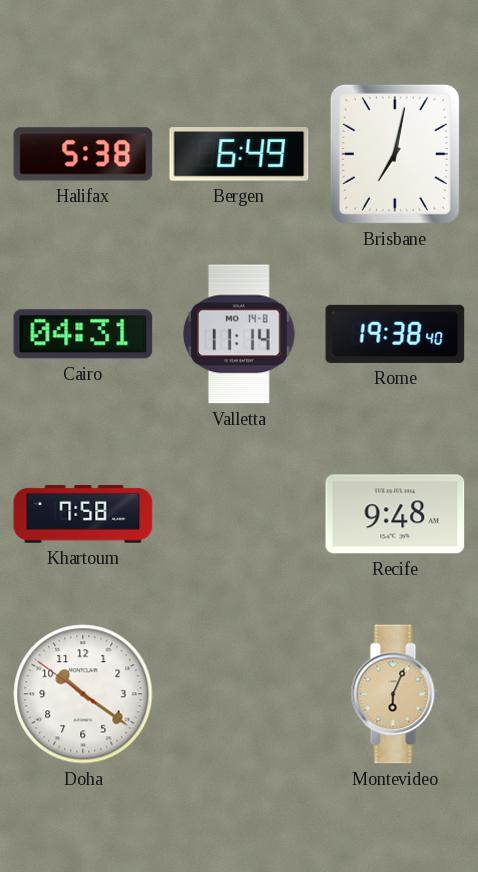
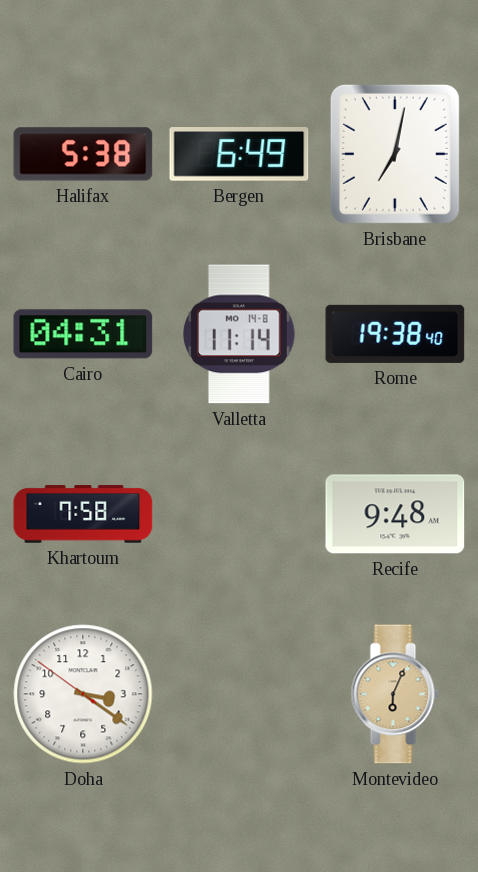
Doha: 10:20 -> 3:20
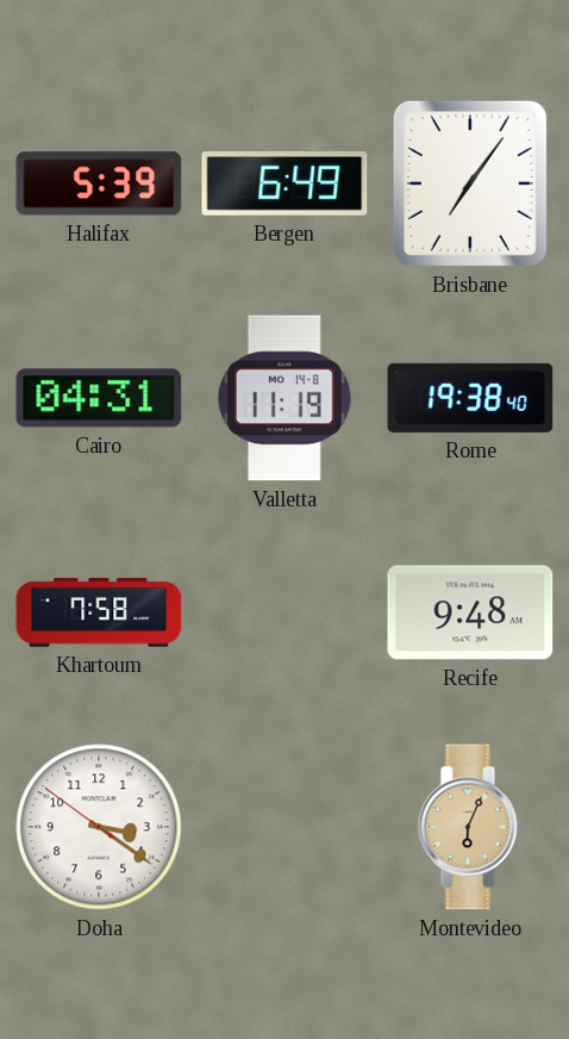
Halifax: 5:38 -> 5:39
Brisbane: 7:02 -> 7:06
Valletta: 11:14 -> 11:19
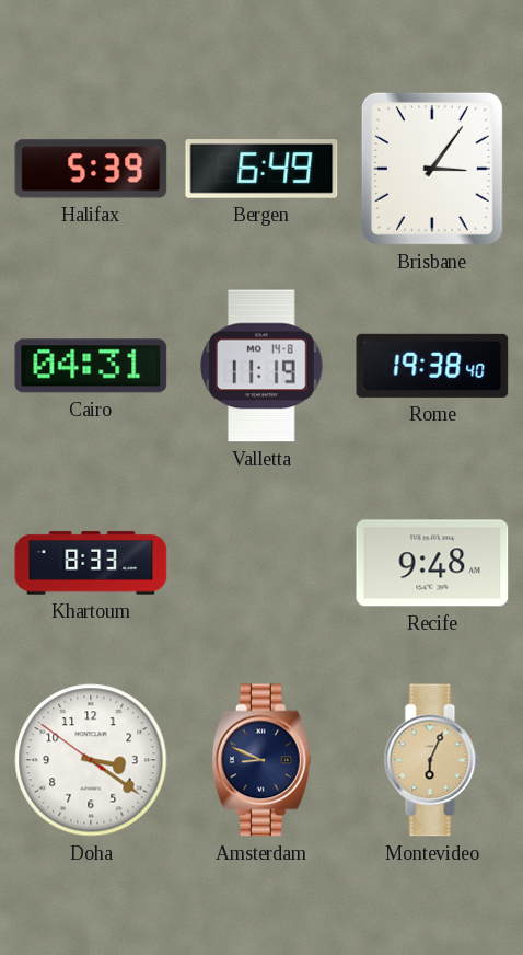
Brisbane: 7:06 -> 3:06
Khartoum: 7:58 -> 8:33
Amsterdam: none -> 8:49
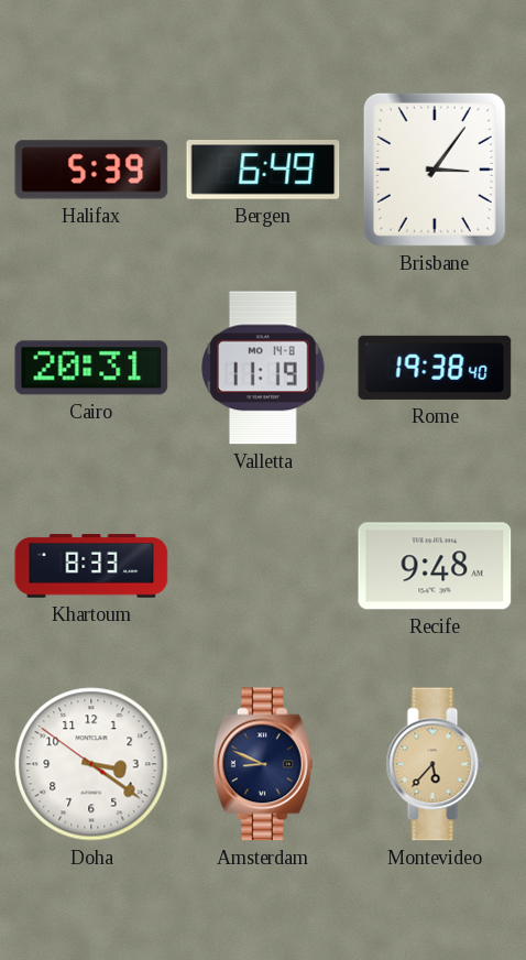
Cairo: 04:31 -> 20:31
Montevideo: 6:04 -> 5:37
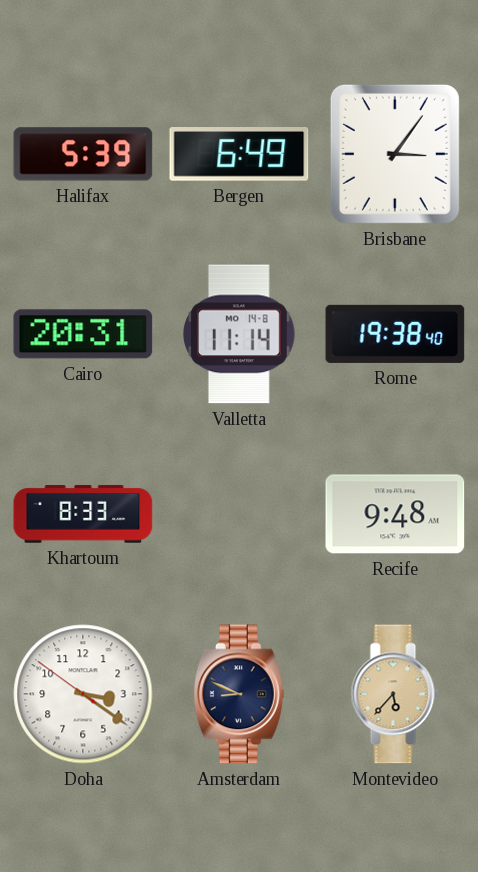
Valletta: 11:19 -> 11:14
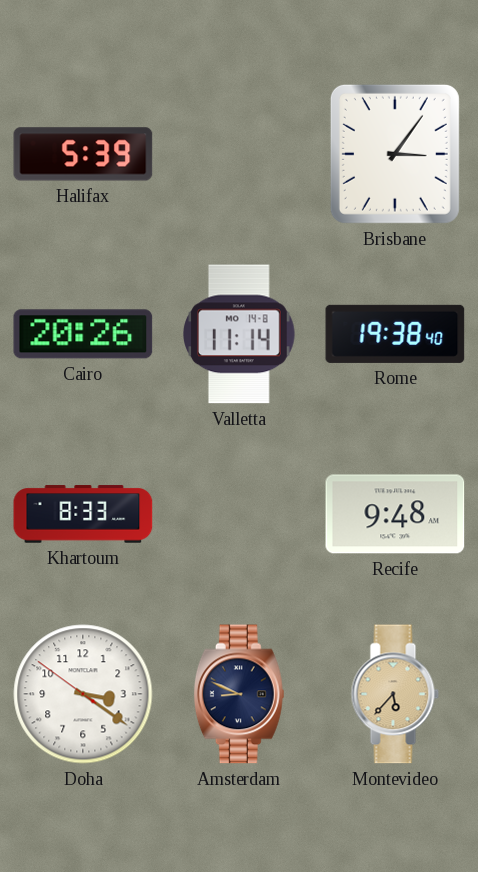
Bergen: 6:49 -> none
Cairo: 20:31 -> 20:26
